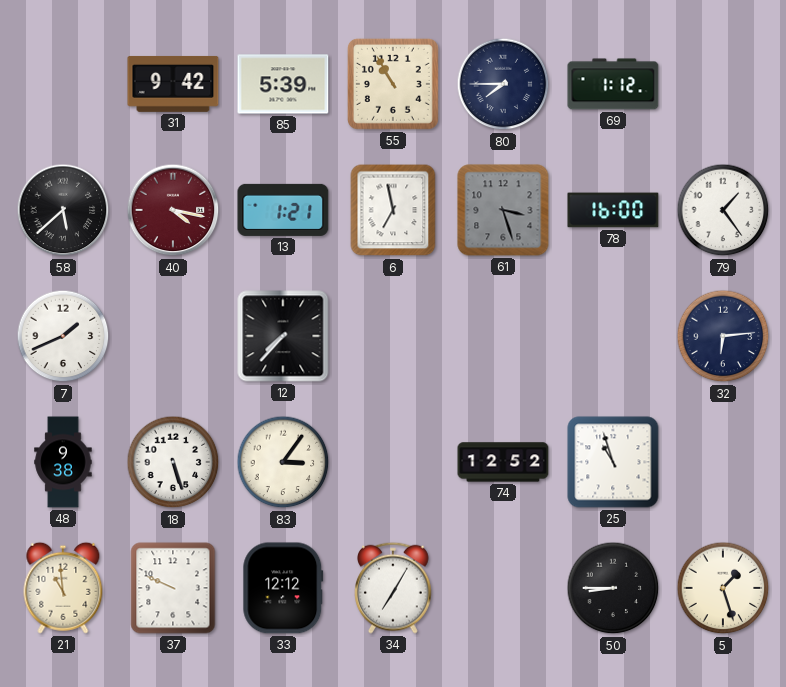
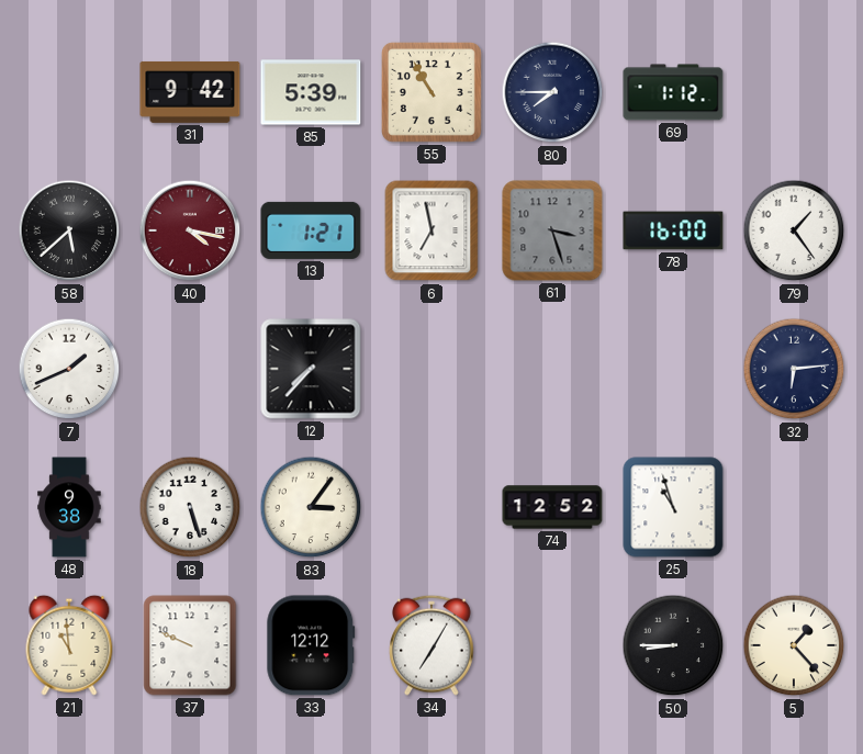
5: 1:27 -> 1:23
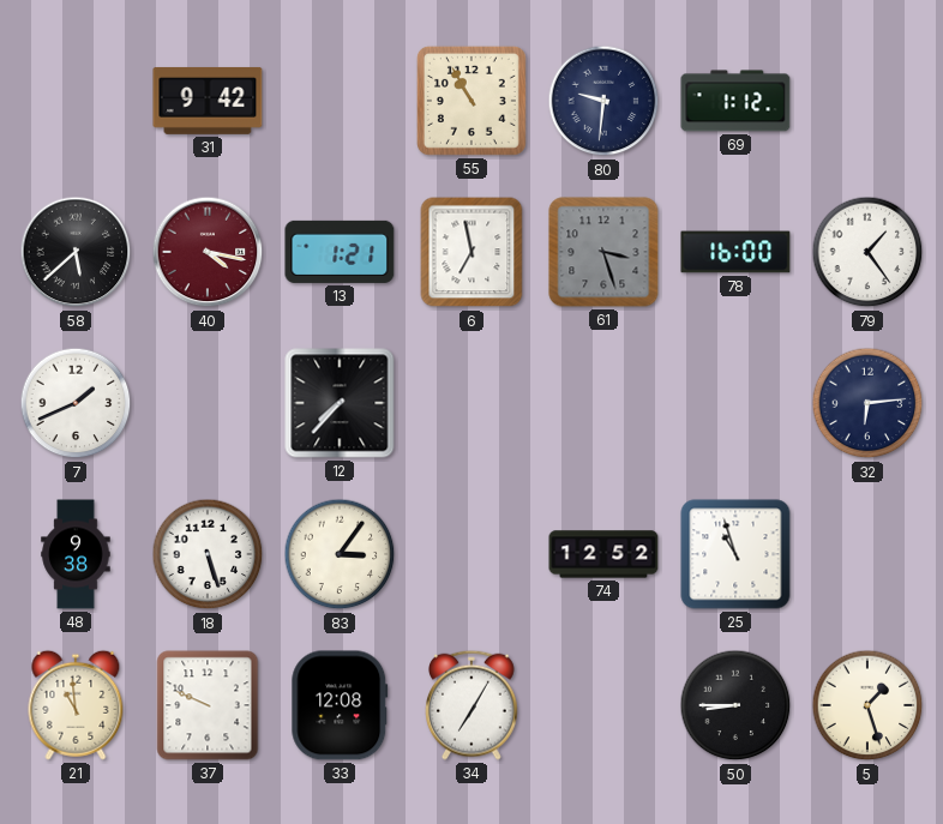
85: 5:39 -> none
80: 7:45 -> 9:31
33: 12:12 -> 12:08
5: 1:23 -> 1:27
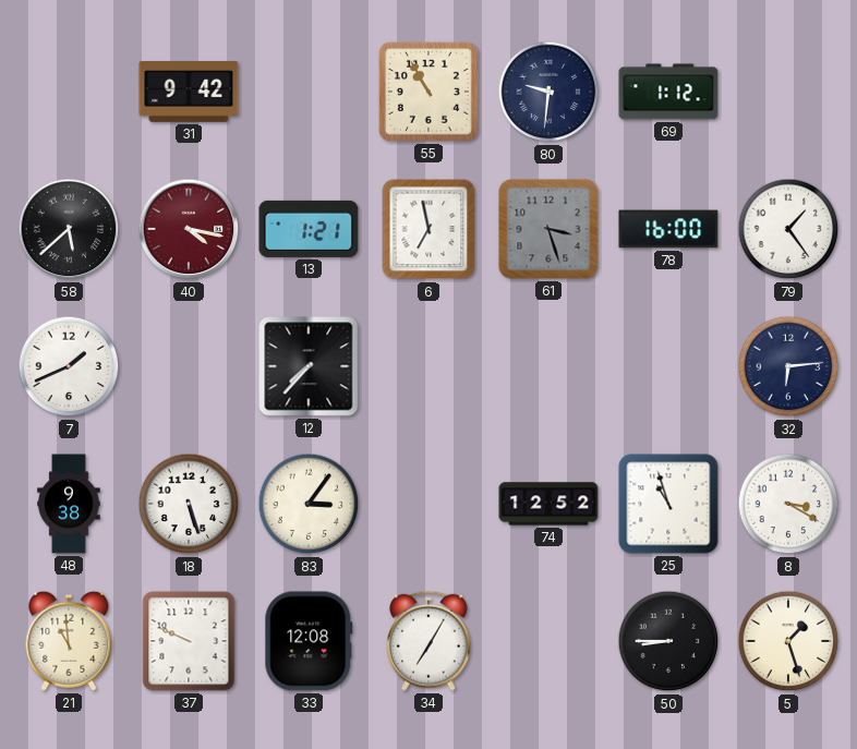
8: none -> 3:20
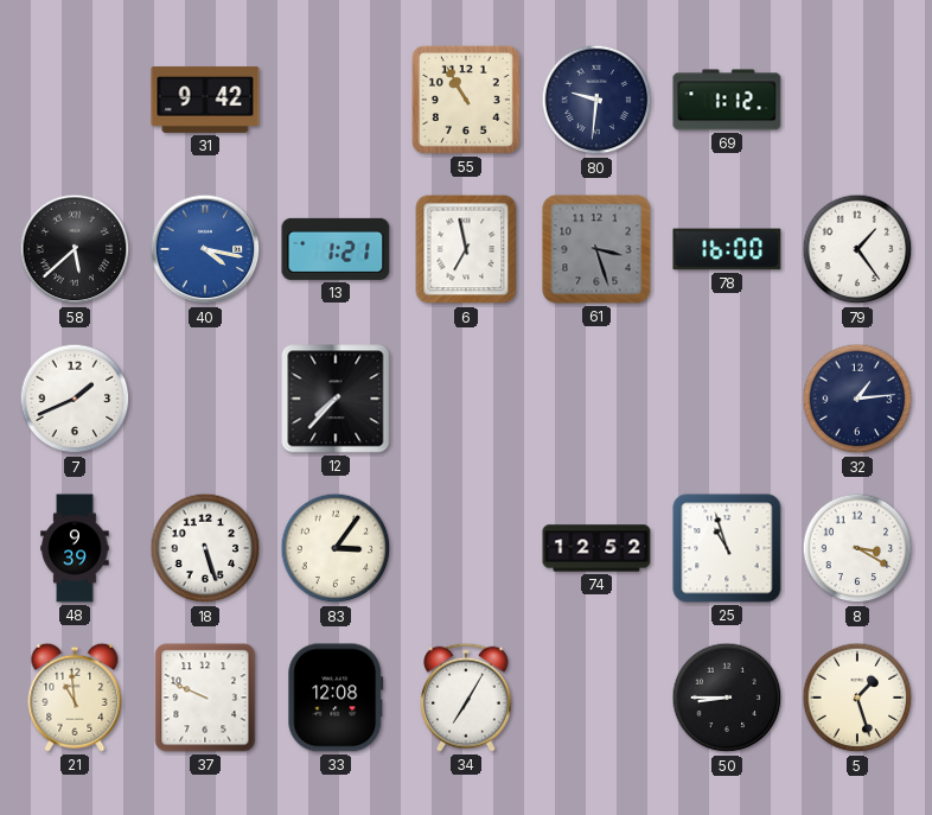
40 dial: burgundy -> blue
32: 6:14 -> 1:14
48: 9:38 -> 9:39
